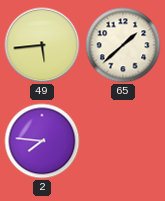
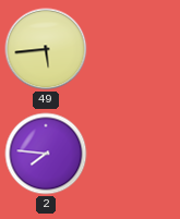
65: 1:38 -> none
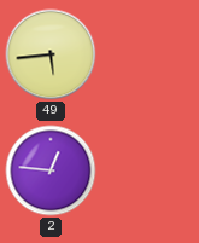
2: 7:46 -> 12:46
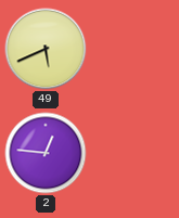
49: 5:44 -> 5:41
